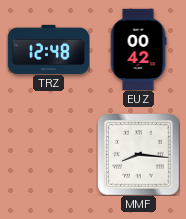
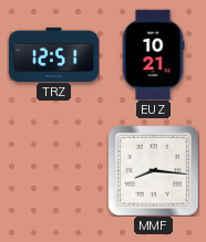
TRZ: 12:48 -> 12:51
EUZ: 00:42 -> 10:21
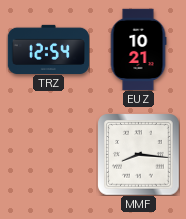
TRZ: 12:51 -> 12:54
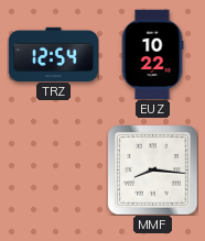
EUZ: 10:21 -> 10:22
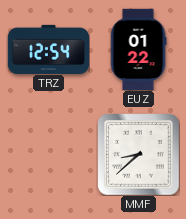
EUZ: 10:22 -> 01:22
MMF: 8:16 -> 8:38
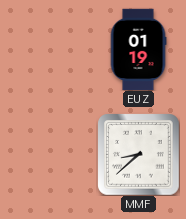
TRZ: 12:54 -> none
EUZ: 01:22 -> 01:19
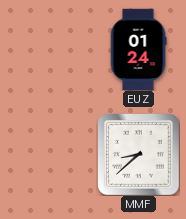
EUZ: 01:19 -> 01:24
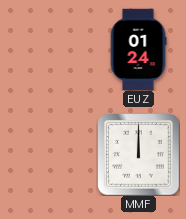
MMF: 8:38 -> 12:00
